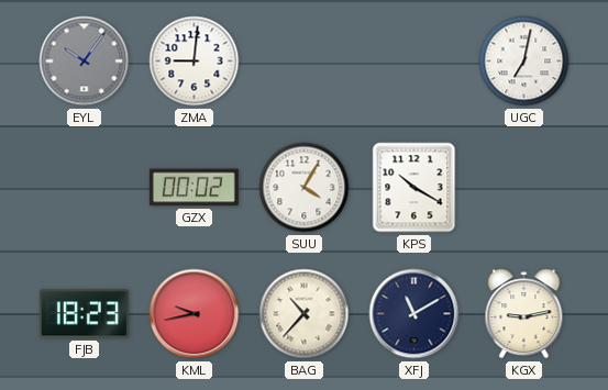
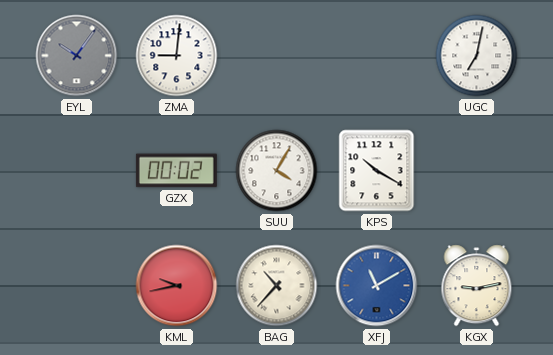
FJB: 18:23 -> none
XFJ dial: navy -> blue
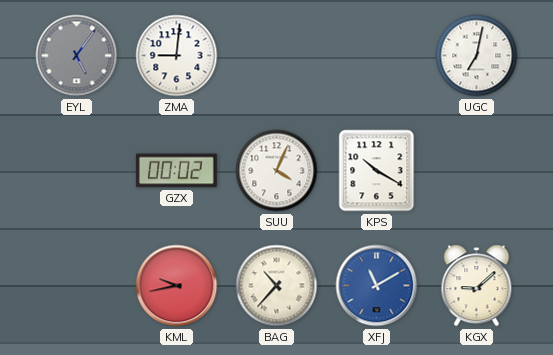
EYL: 10:06 -> 5:06
SUU: 4:05 -> 4:04
KGX: 9:13 -> 9:08
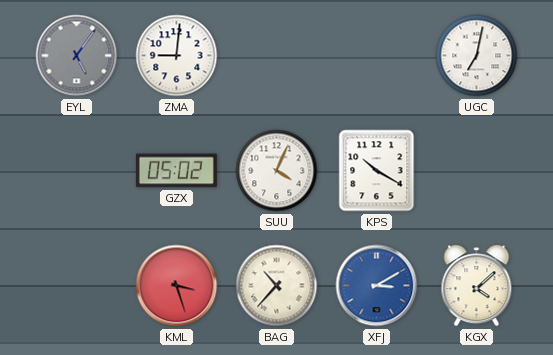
GZX: 00:02 -> 05:02
KML: 9:43 -> 3:27
XFJ: 11:10 -> 3:10
KGX: 9:08 -> 4:08
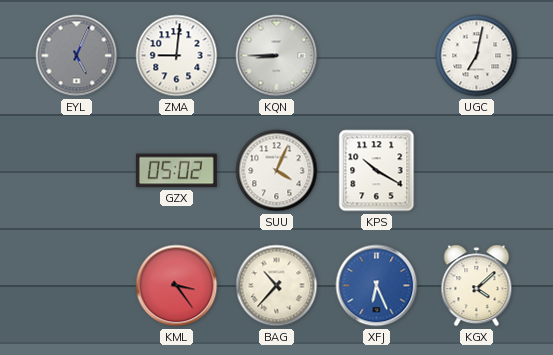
EYL: 5:06 -> 5:04
KQN: none -> 8:45
KML: 3:27 -> 3:24
XFJ: 3:10 -> 6:26
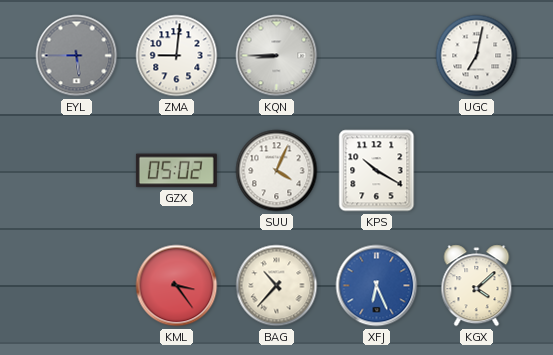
EYL: 5:04 -> 5:45
